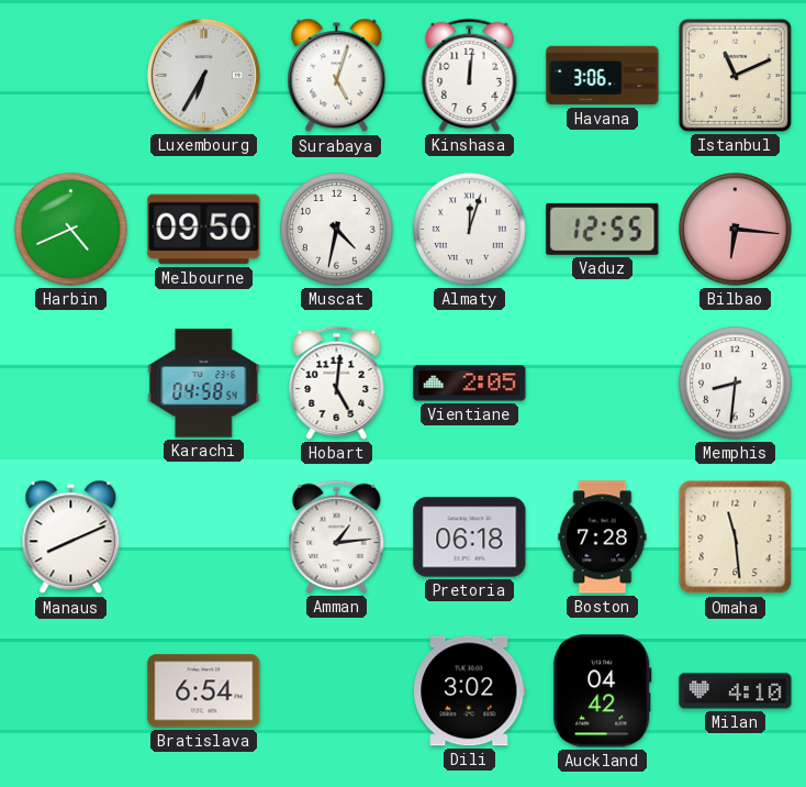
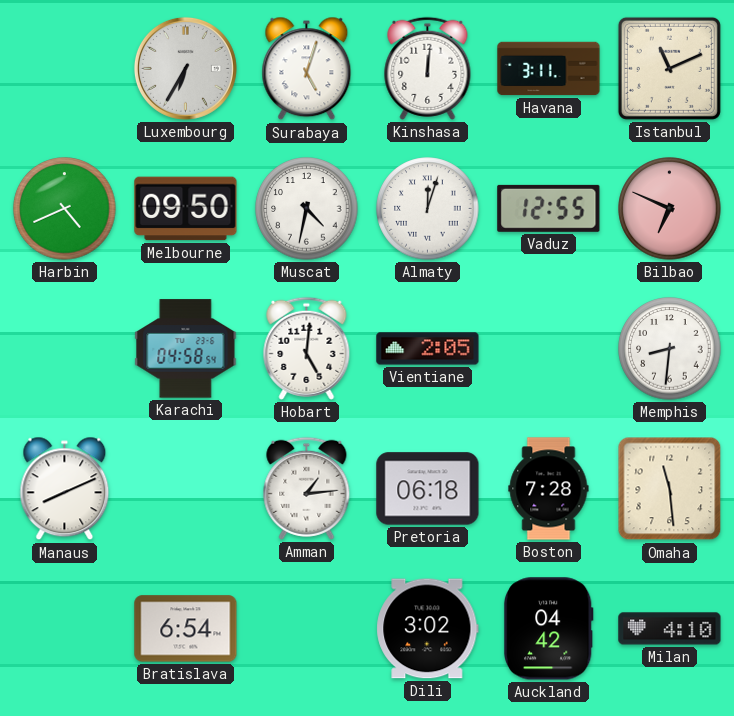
Havana: 3:06 -> 3:11
Bilbao: 6:16 -> 6:49
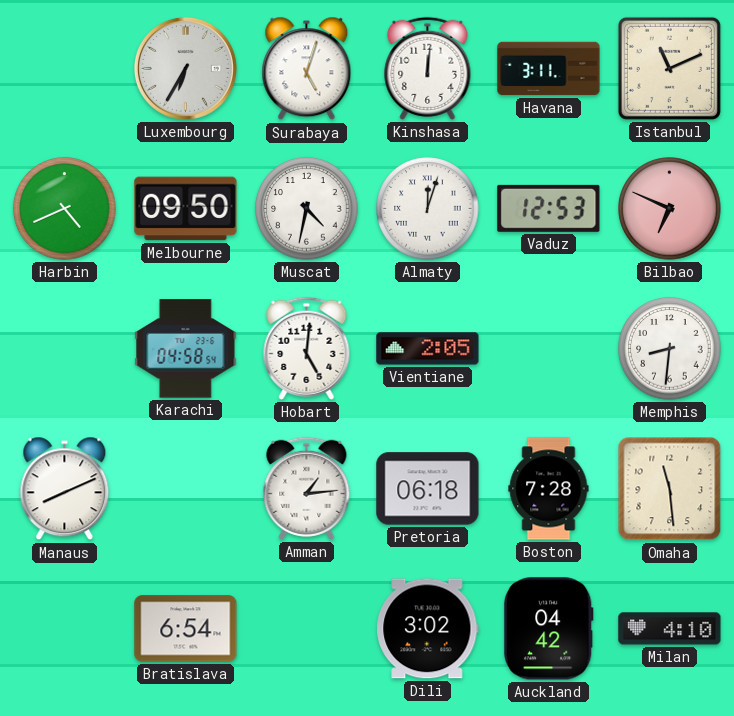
Vaduz: 12:55 -> 12:53
